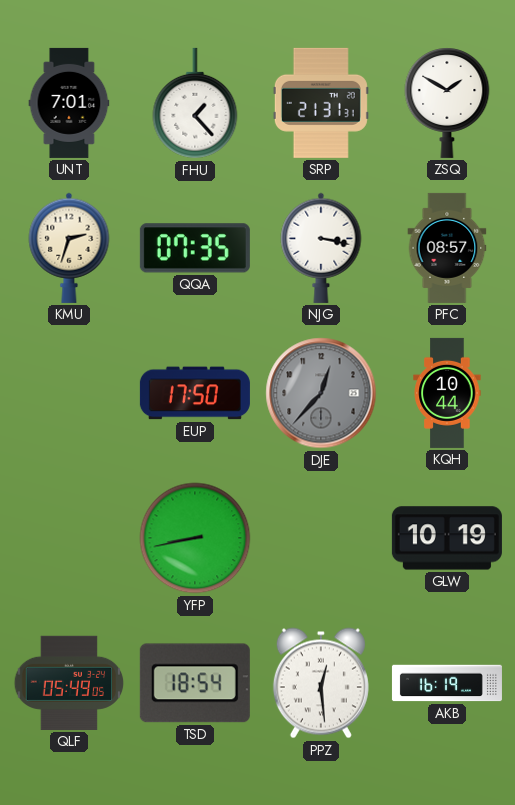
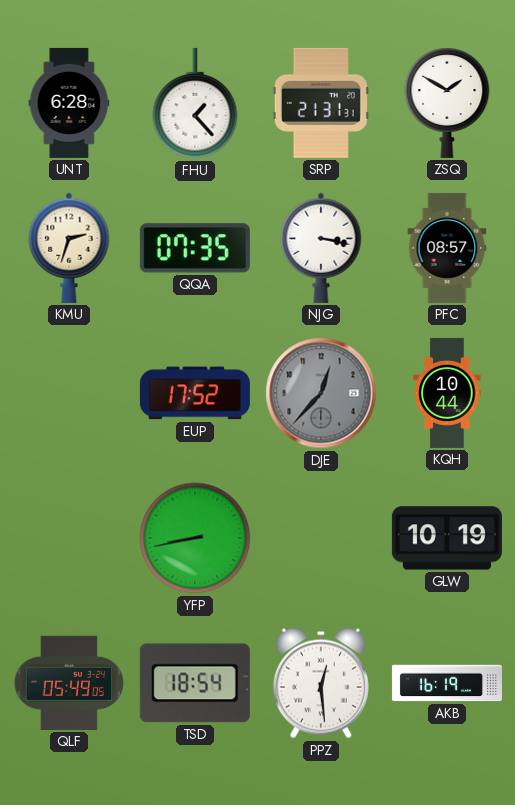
UNT: 7:01 -> 6:28
EUP: 17:50 -> 17:52
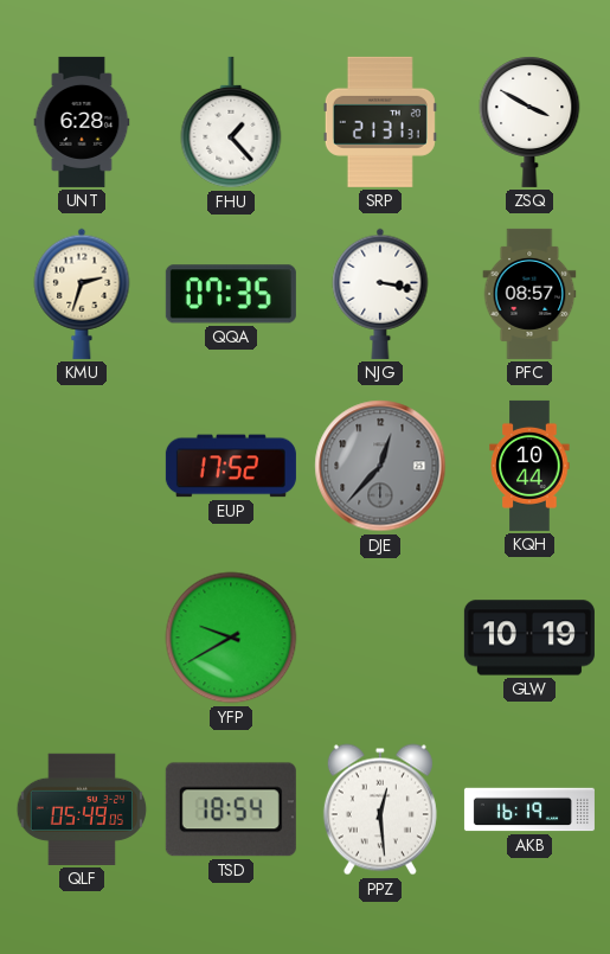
ZSQ: 1:50 -> 3:50
YFP: 8:43 -> 9:40
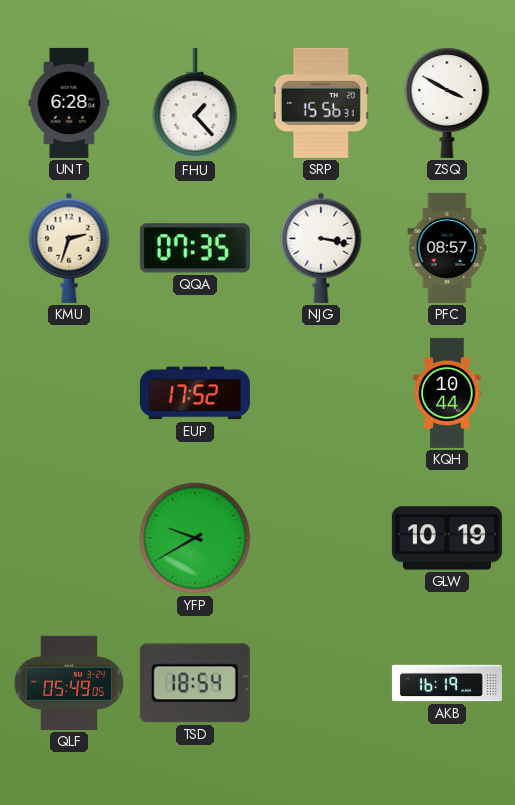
SRP: 21:31 -> 15:56
DJE: 12:37 -> none
PPZ: 12:29 -> none
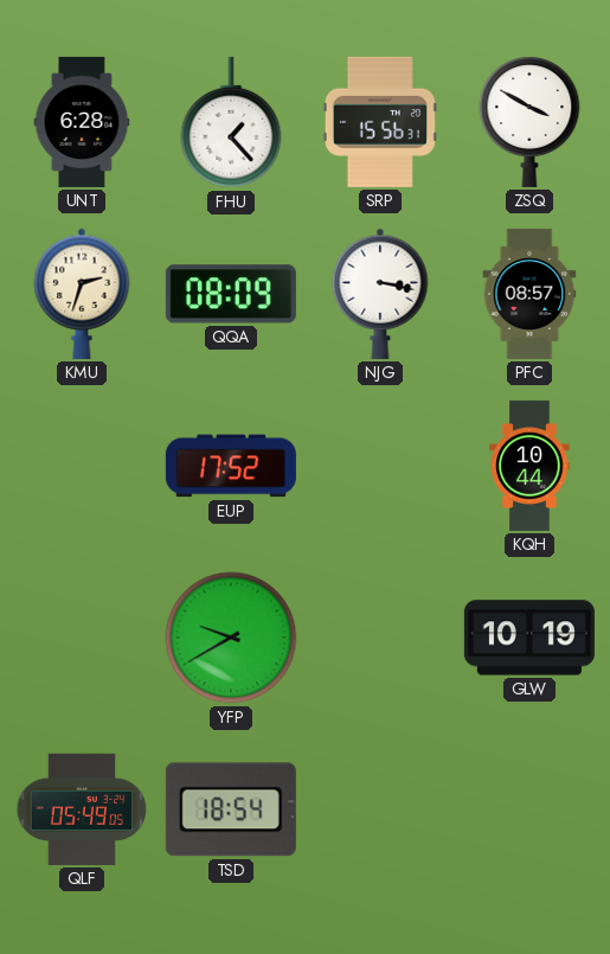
QQA: 07:35 -> 08:09
AKB: 16:19 -> none
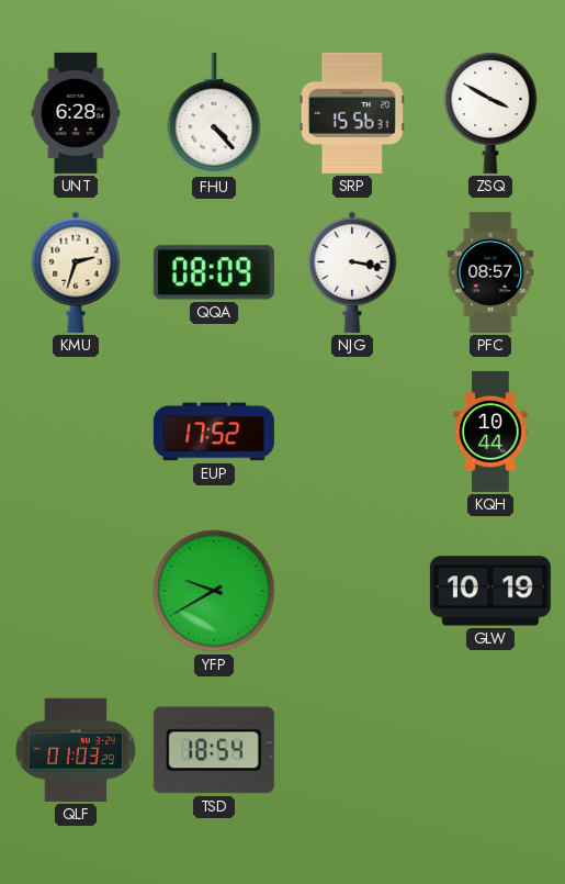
FHU: 1:23 -> 4:23
QLF: 05:49 -> 01:03
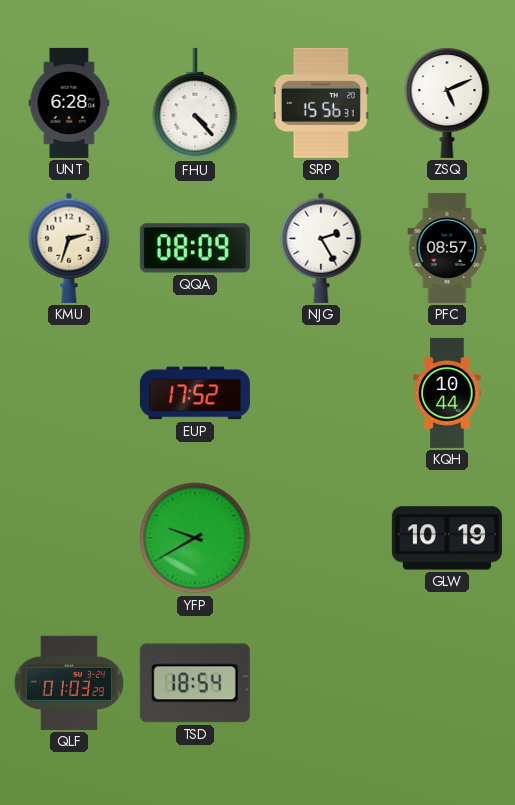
ZSQ: 3:50 -> 5:11
NJG: 3:17 -> 2:25
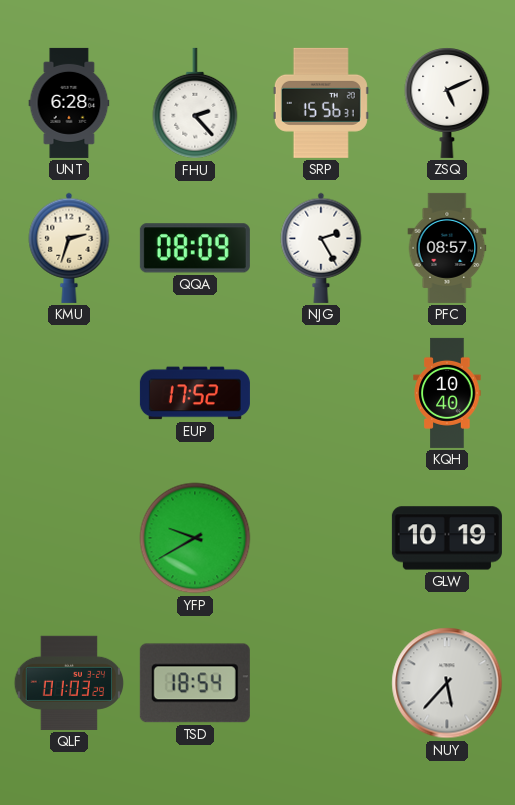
FHU: 4:23 -> 2:23
KQH: 10:44 -> 10:40
NUY: none -> 5:37
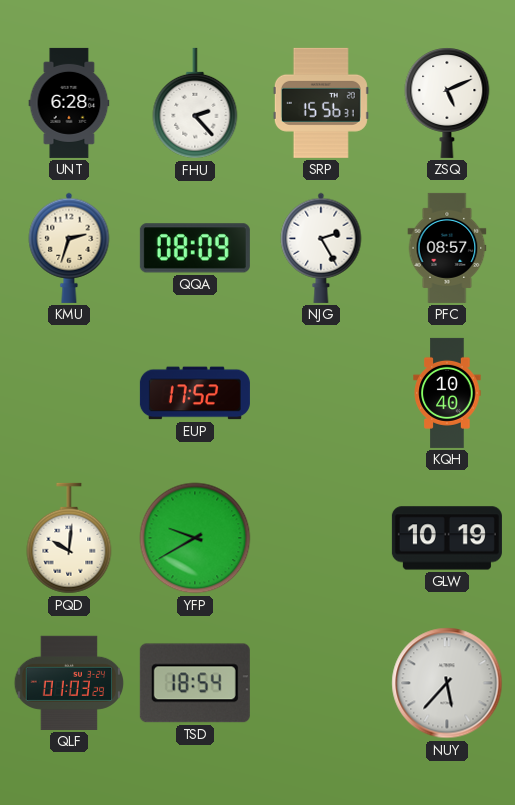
PQD: none -> 10:01
